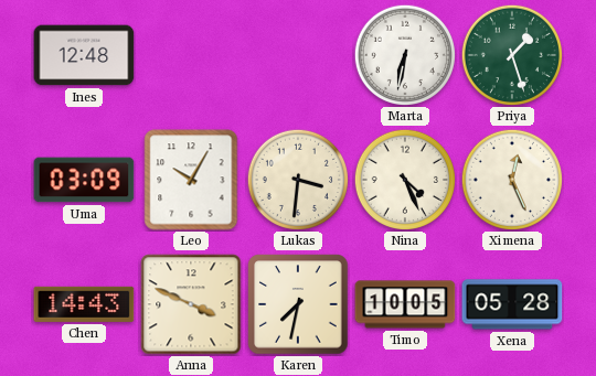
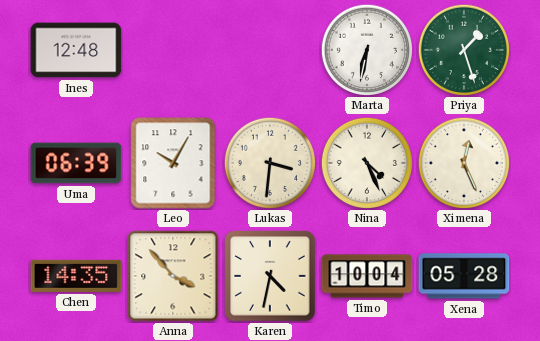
Uma: 03:09 -> 06:39
Chen: 14:43 -> 14:35
Anna: 3:49 -> 3:53
Karen: 7:32 -> 4:32
Timo: 10:05 -> 10:04
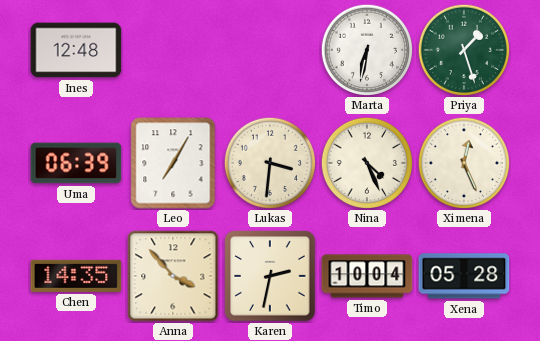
Leo: 10:05 -> 7:05
Karen: 4:32 -> 2:32
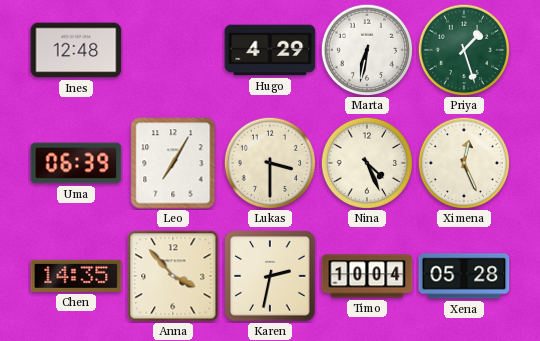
Hugo: none -> 4:29
Lukas: 3:31 -> 3:30
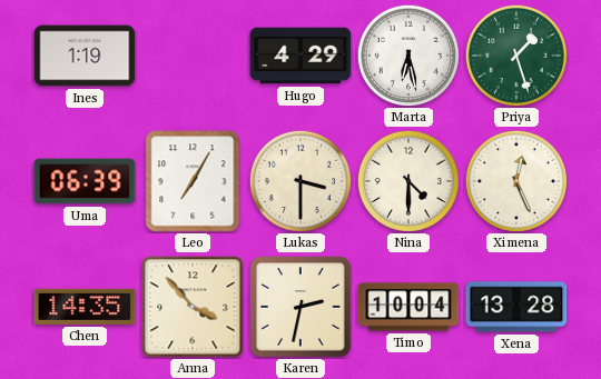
Ines: 12:48 -> 1:19
Marta: 6:32 -> 6:28
Nina: 4:26 -> 4:30
Xena: 05:28 -> 13:28
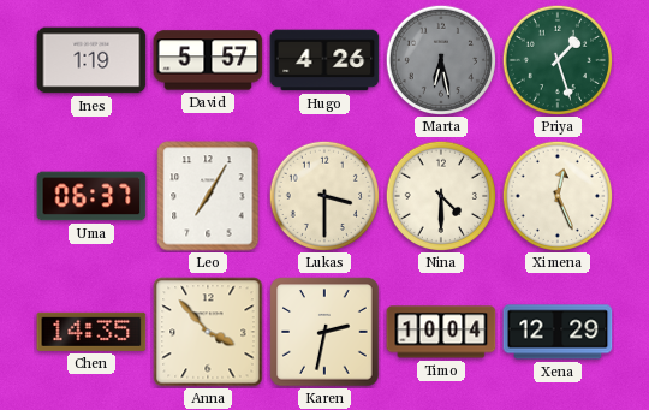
David: none -> 5:57
Hugo: 4:29 -> 4:26
Marta dial: white -> grey
Uma: 06:39 -> 06:37
Xena: 13:28 -> 12:29
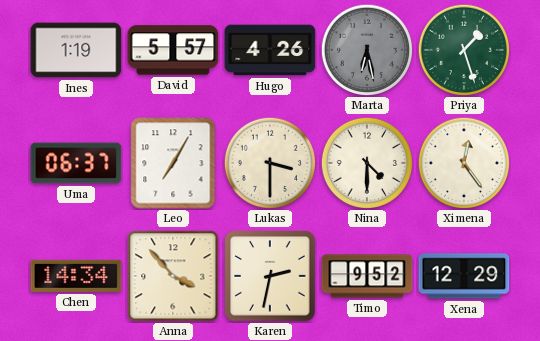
Ximena: 12:26 -> 12:24
Chen: 14:35 -> 14:34
Timo: 10:04 -> 9:52
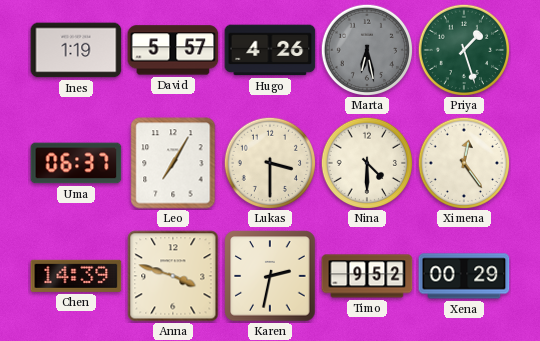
Chen: 14:34 -> 14:39
Anna: 3:53 -> 3:48
Xena: 12:29 -> 00:29
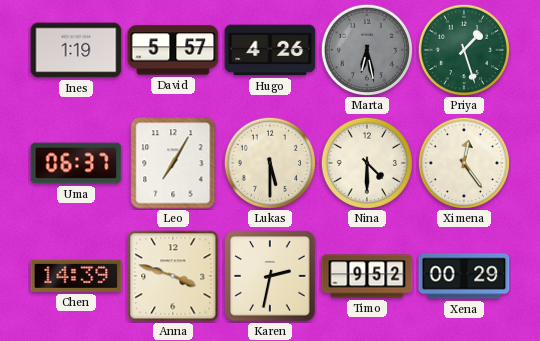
Lukas: 3:30 -> 5:30
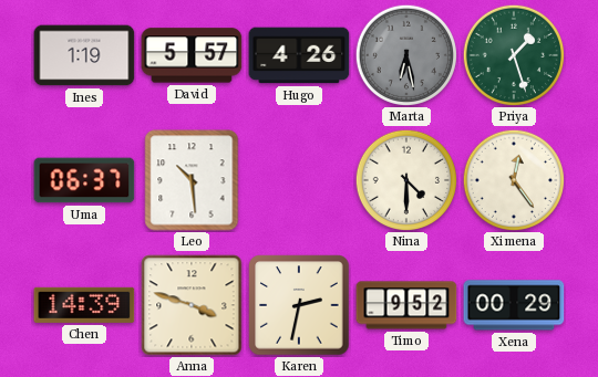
Leo: 7:05 -> 10:29
Lukas: 5:30 -> none
